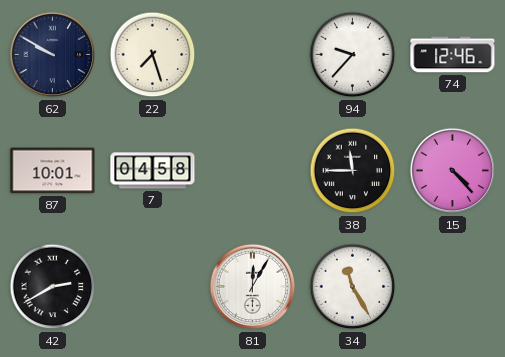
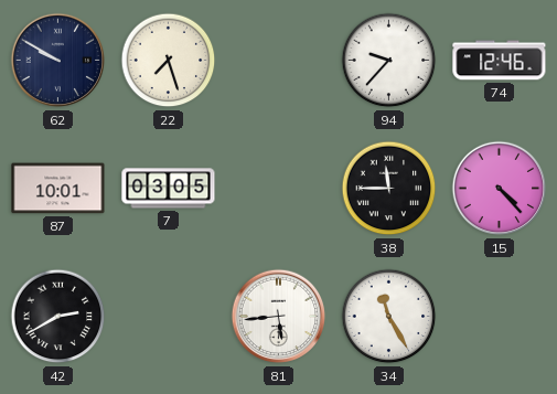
7: 04:58 -> 03:05
81: 12:05 -> 5:44
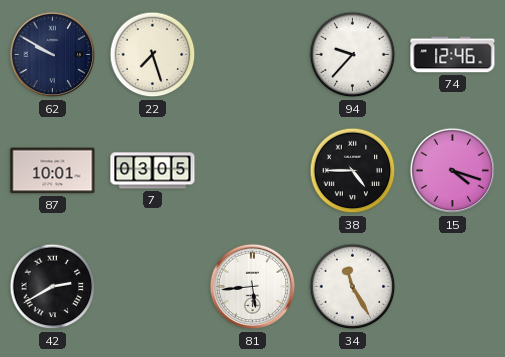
38: 11:45 -> 4:45
15: 4:23 -> 4:18
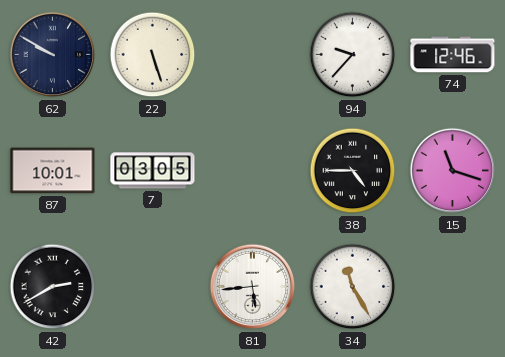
22: 7:27 -> 5:27
15: 4:18 -> 11:18
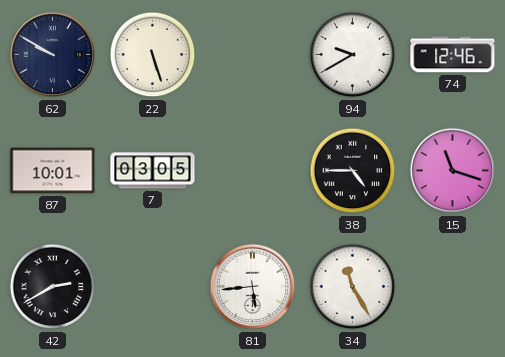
94: 9:37 -> 9:40
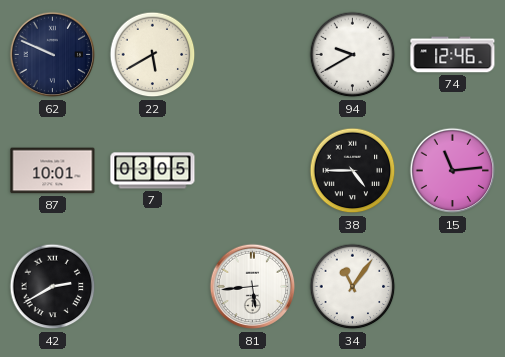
62: 9:50 -> 9:49
22: 5:27 -> 5:40
15: 11:18 -> 11:14
34: 11:25 -> 11:06
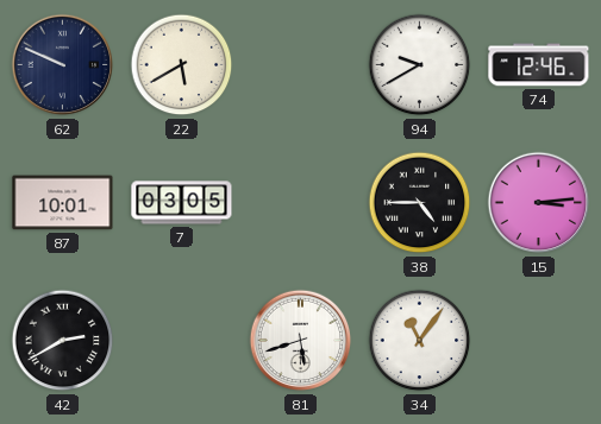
15: 11:14 -> 3:14
81: 5:44 -> 5:42
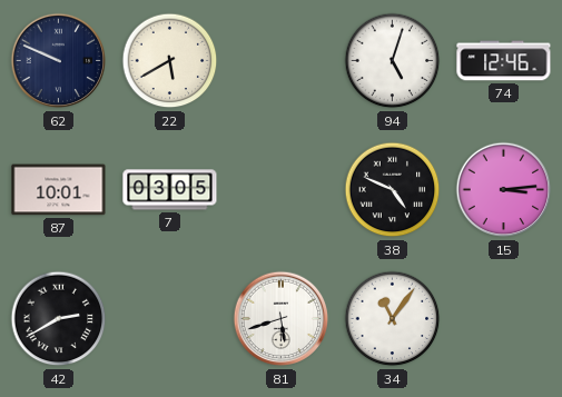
94: 9:40 -> 5:03
38: 4:45 -> 4:49
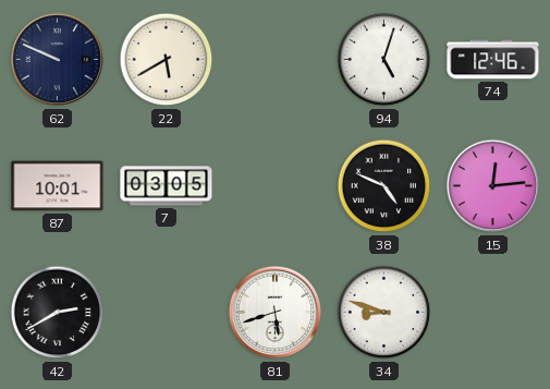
15: 3:14 -> 12:14
34: 11:06 -> 8:48
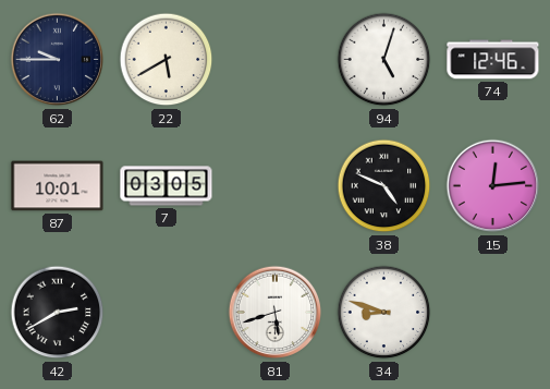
62: 9:49 -> 9:45
